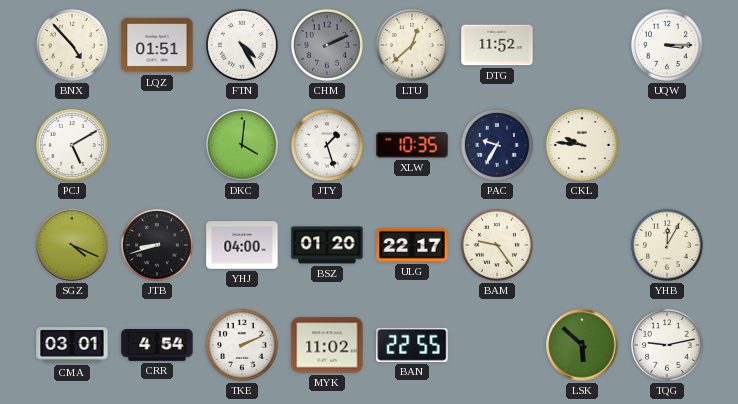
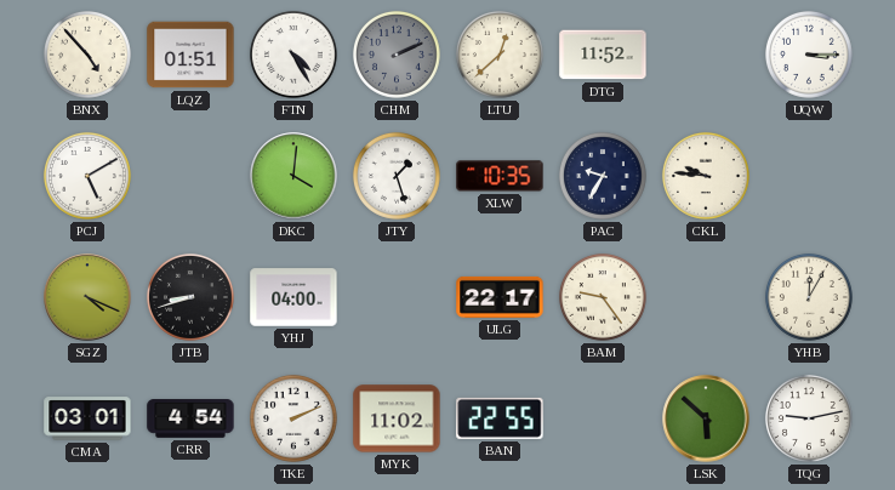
BSZ: 01:20 -> none
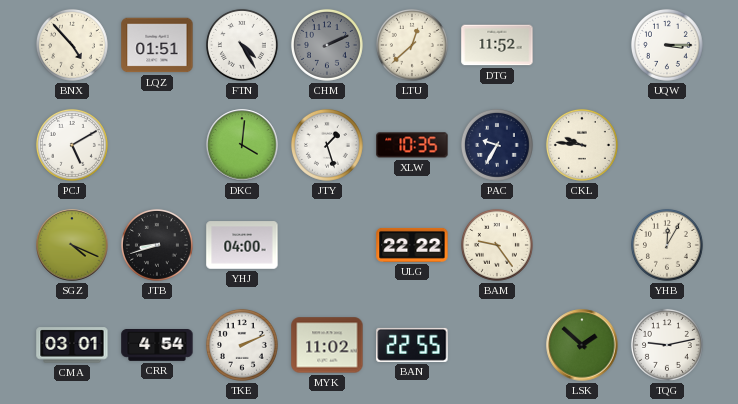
ULG: 22:17 -> 22:22
LSK: 5:52 -> 1:52
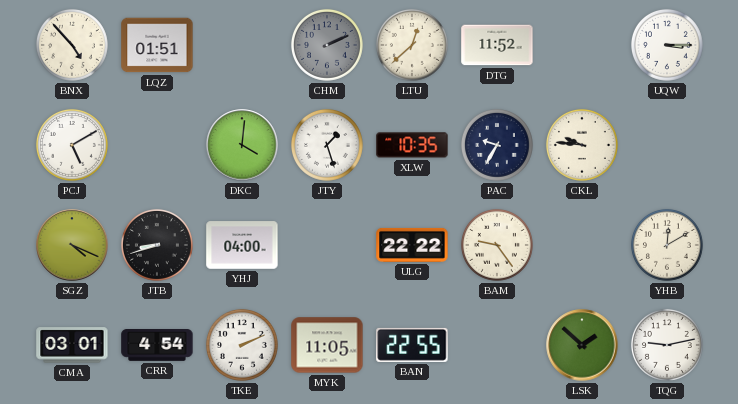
FTN: 4:25 -> none
YHB: 12:05 -> 12:10
MYK: 11:02 -> 11:05
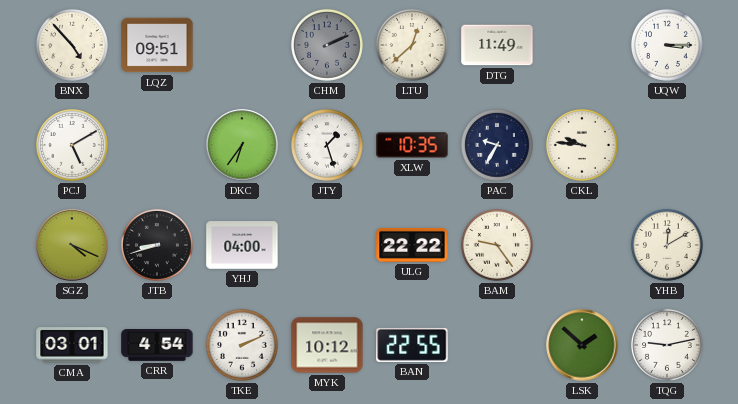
LQZ: 01:51 -> 09:51
DTG: 11:52 -> 11:49
DKC: 4:01 -> 6:36
MYK: 11:05 -> 10:12
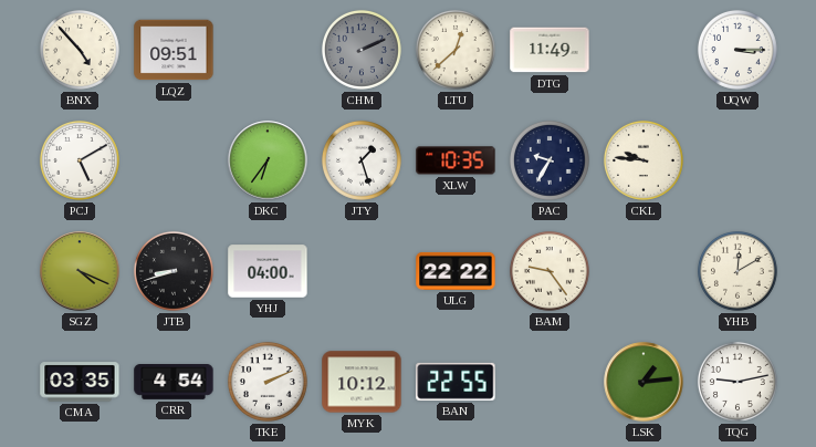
CMA: 03:01 -> 03:35
LSK: 1:52 -> 1:14
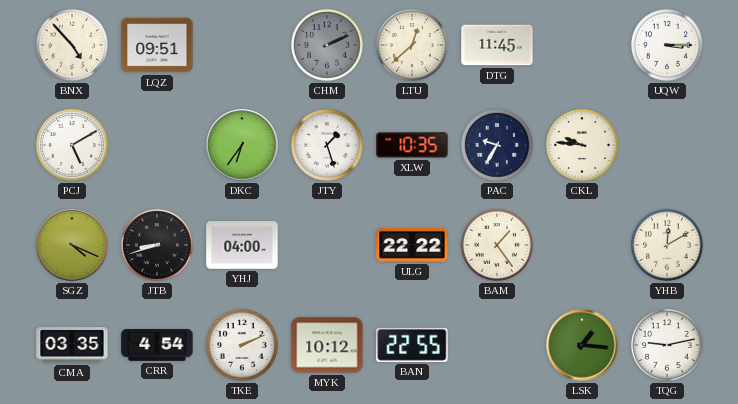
DTG: 11:49 -> 11:45
BAM: 9:24 -> 1:24
LSK: 1:14 -> 1:16
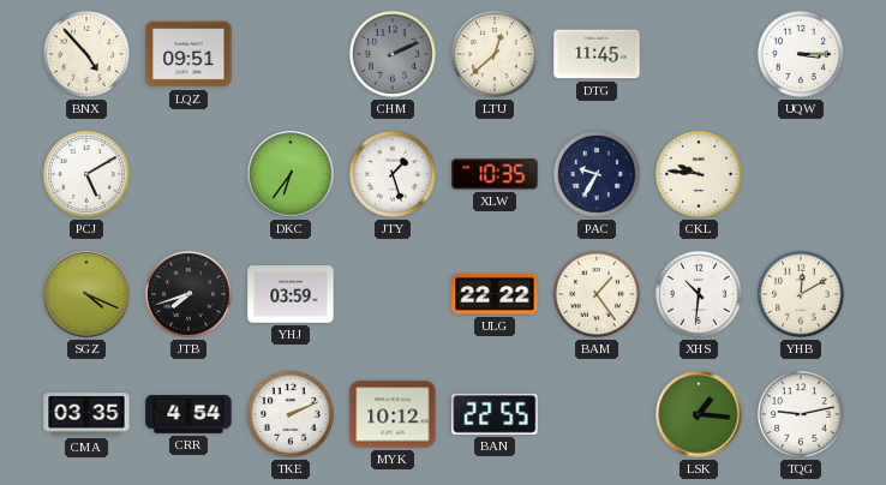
JTB: 8:42 -> 7:42
YHJ: 04:00 -> 03:59
XHS: none -> 10:31
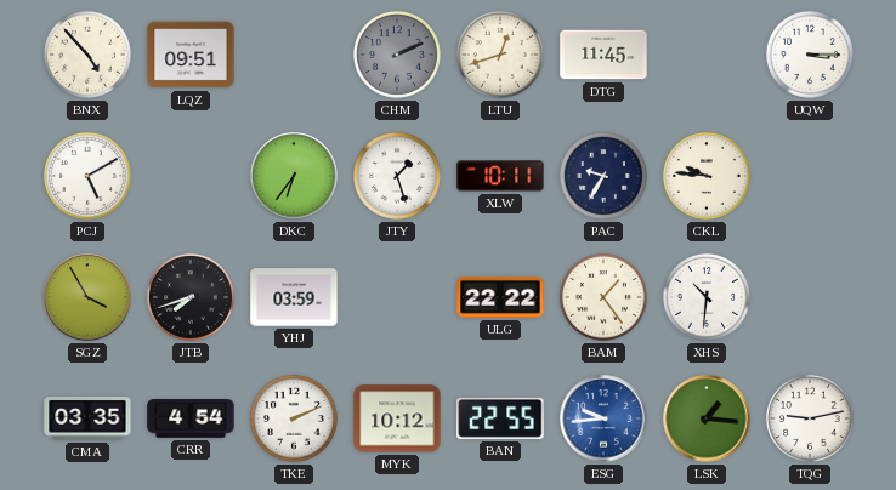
LTU: 12:38 -> 12:42
XLW: 10:35 -> 10:11
SGZ: 4:19 -> 3:55
YHB: 12:10 -> none
ESG: none -> 9:44
